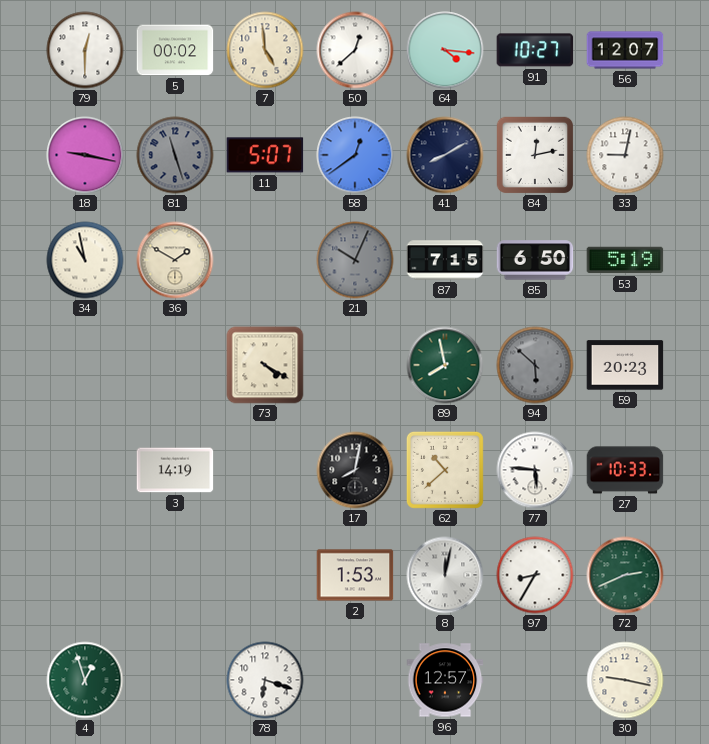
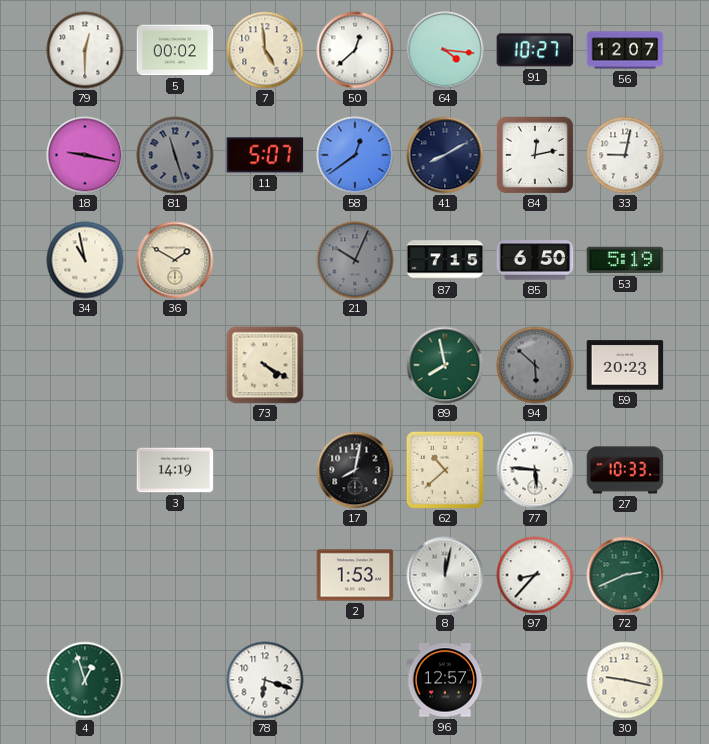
97: 8:35 -> 8:37
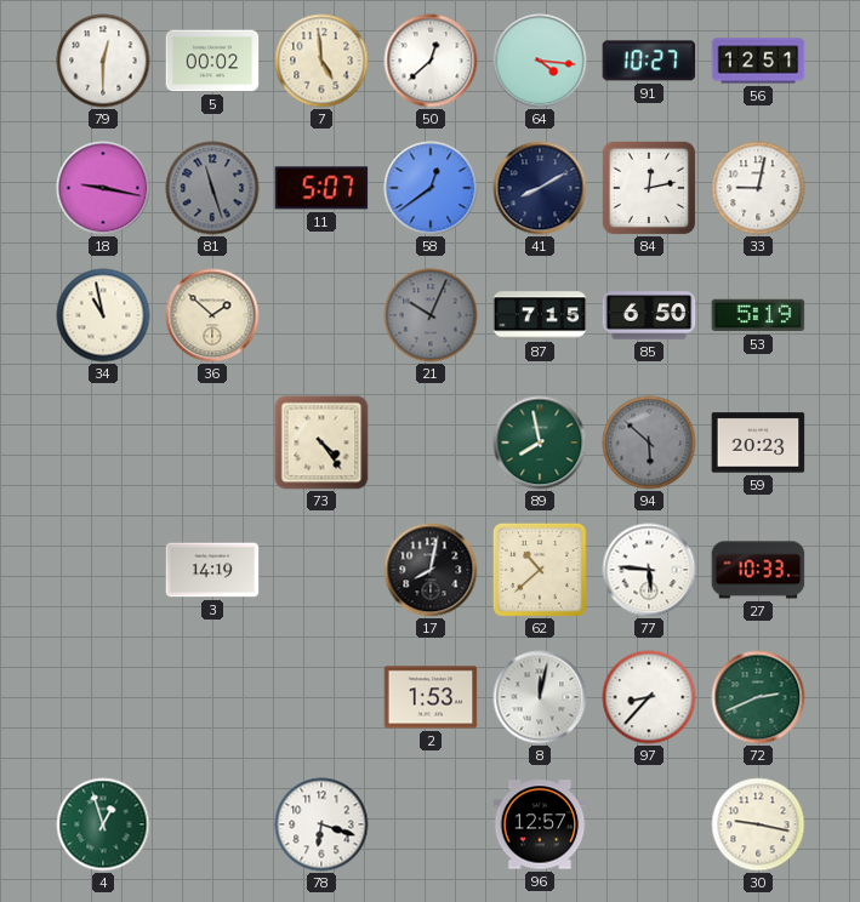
56: 12:07 -> 12:51
36: 1:50 -> 1:52
73: 4:20 -> 4:24
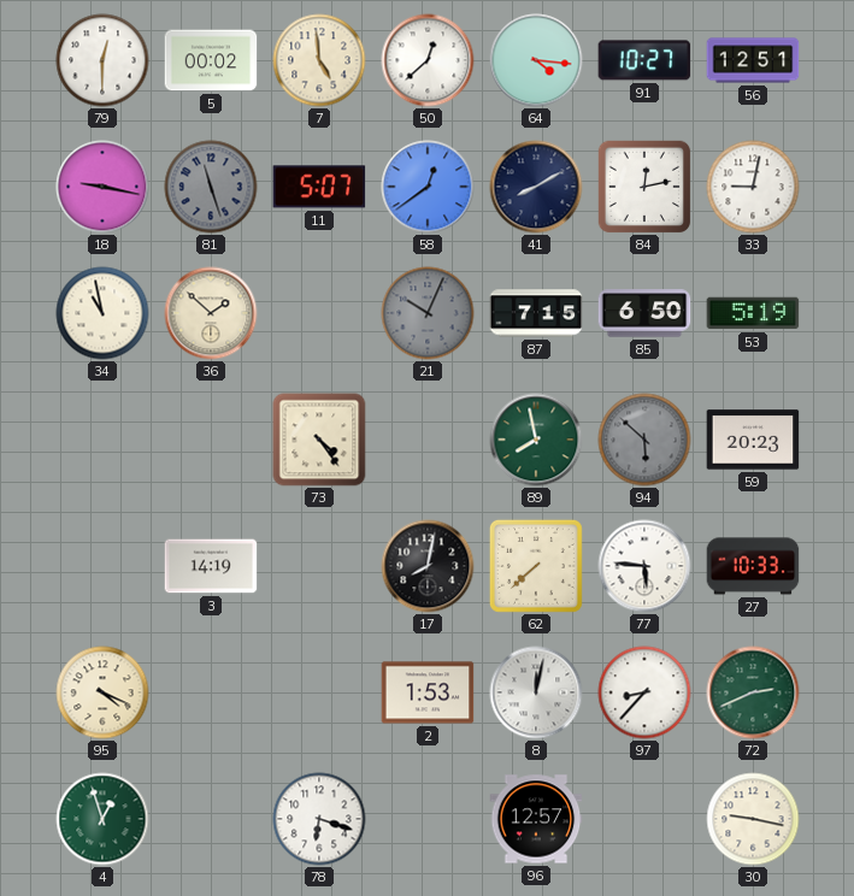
62: 10:38 -> 7:38
95: none -> 4:19
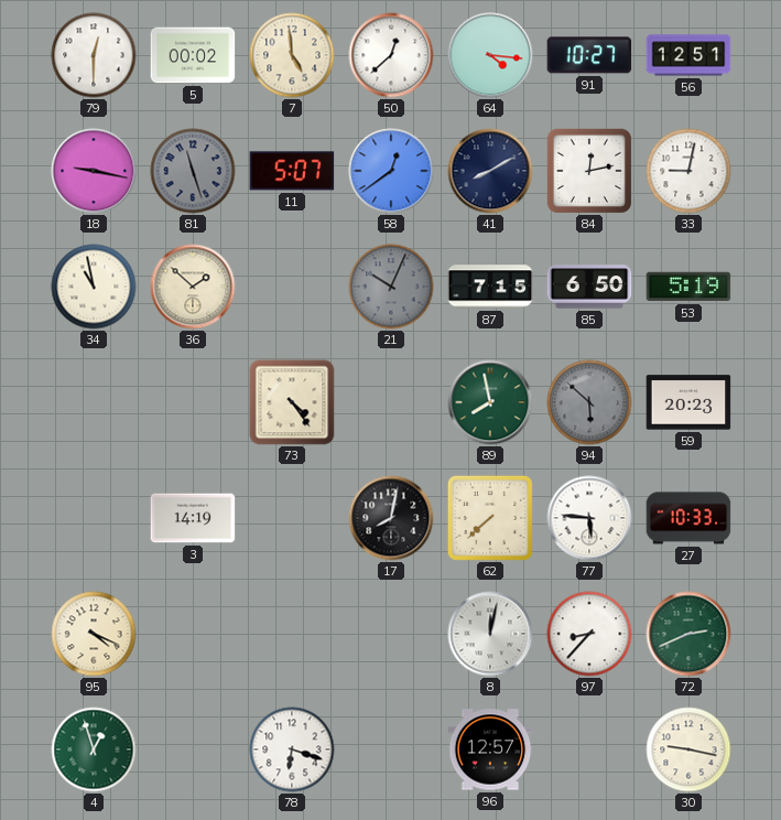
2: 1:53 -> none
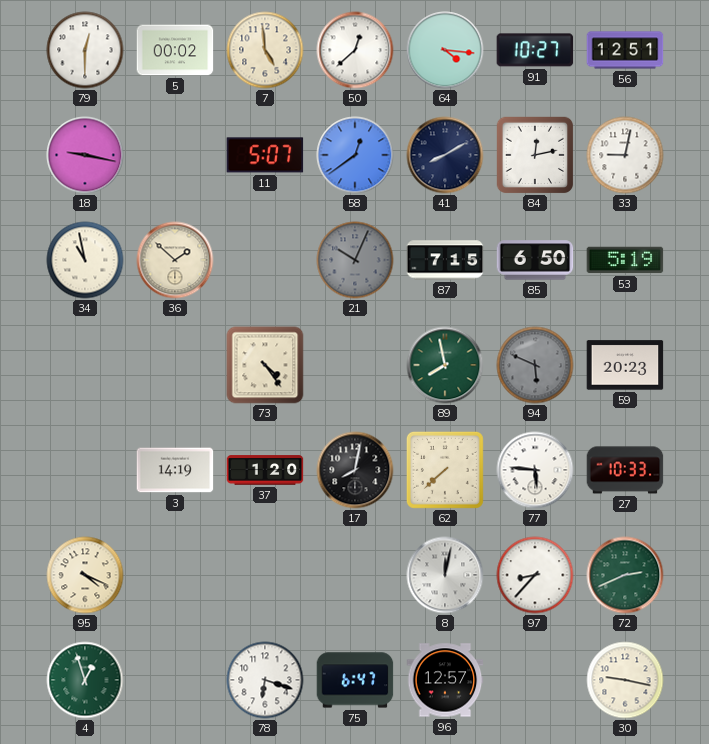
81: 11:27 -> none
94: 5:52 -> 5:49
37: none -> 1:20
75: none -> 6:47
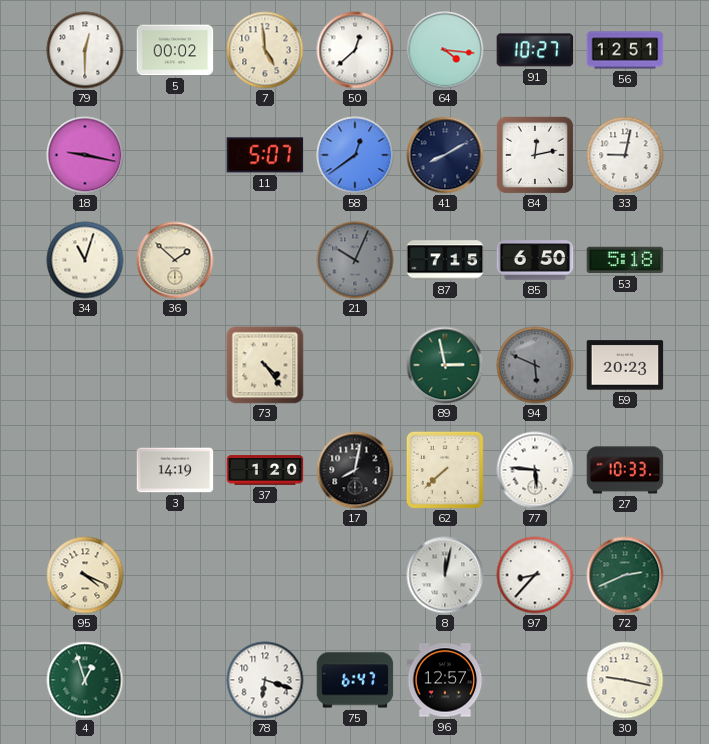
34: 10:58 -> 11:03
53: 5:19 -> 5:18
89: 7:58 -> 2:58
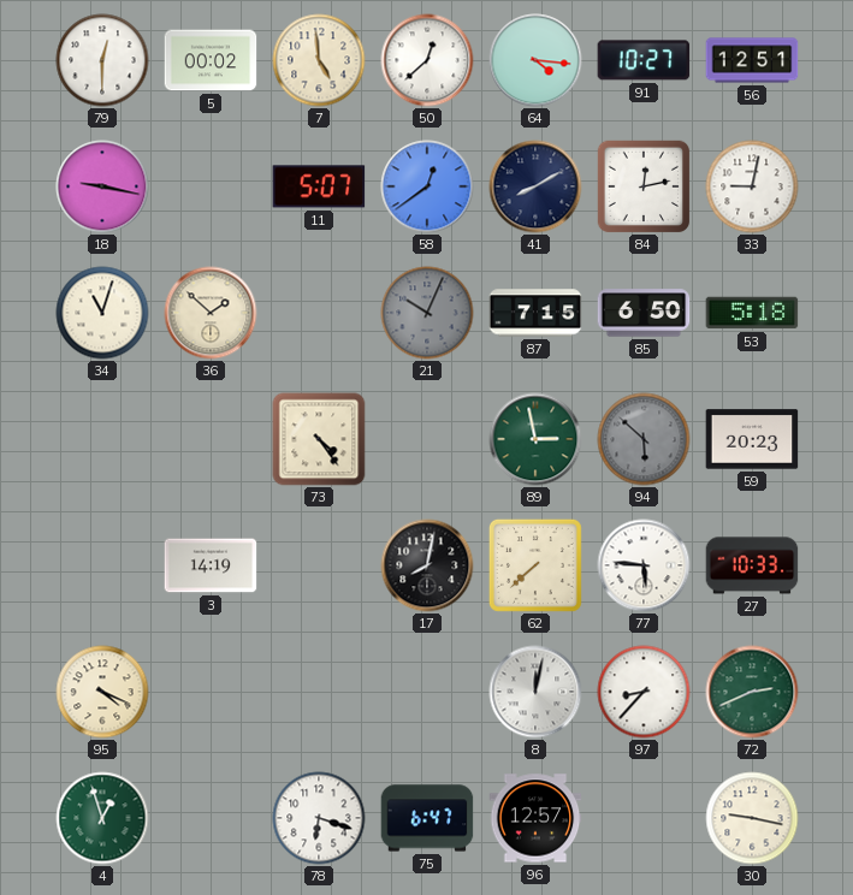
94: 5:49 -> 5:52
37: 1:20 -> none
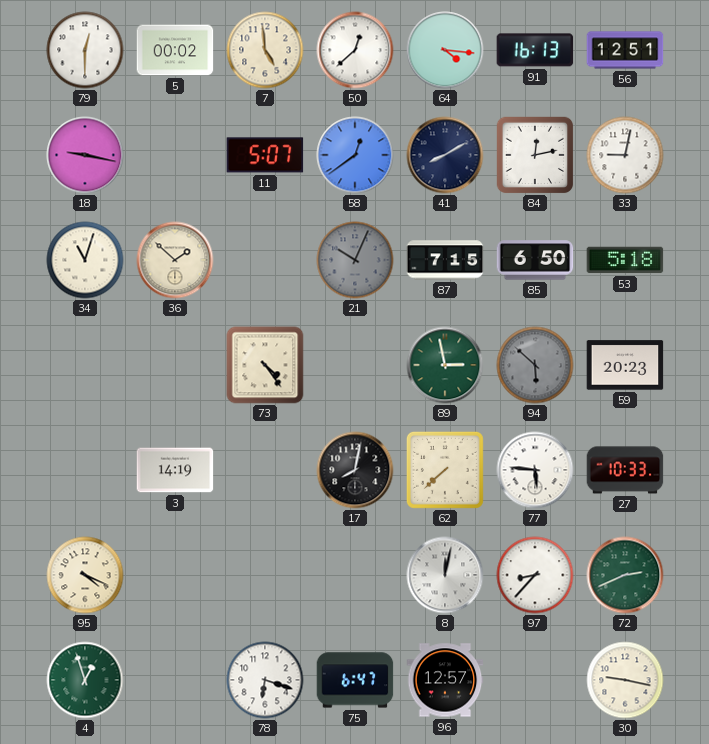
91: 10:27 -> 16:13
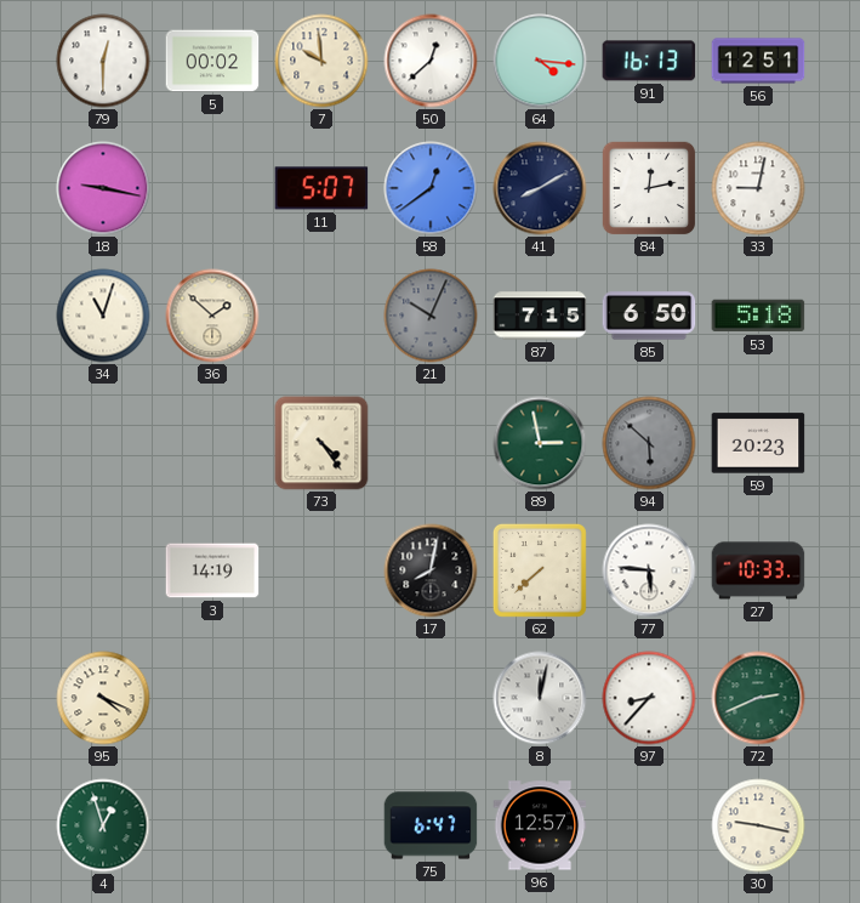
7: 4:59 -> 9:59
78: 6:18 -> none
